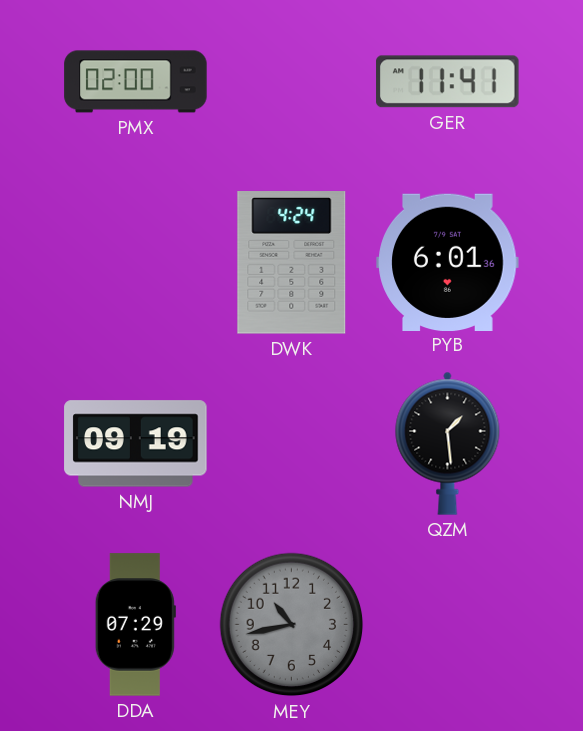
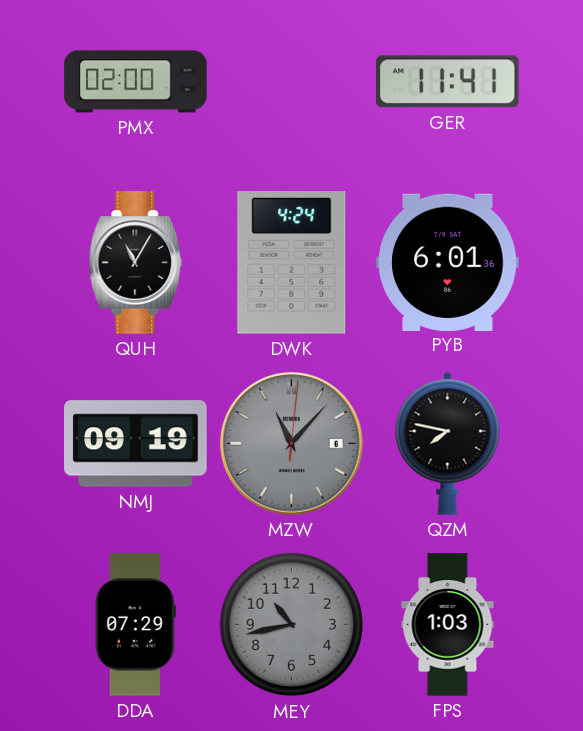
QUH: none -> 11:05
MZW: none -> 11:07
QZM: 1:29 -> 7:47
FPS: none -> 1:03
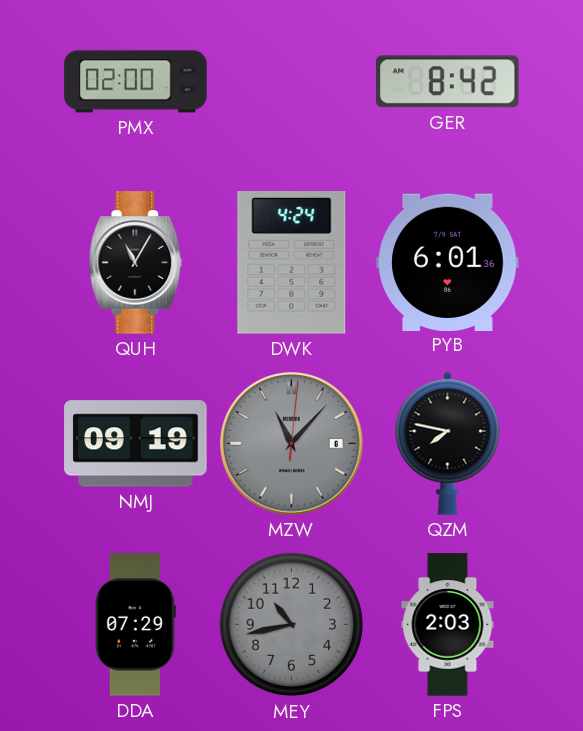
GER: 11:41 -> 8:42
FPS: 1:03 -> 2:03
